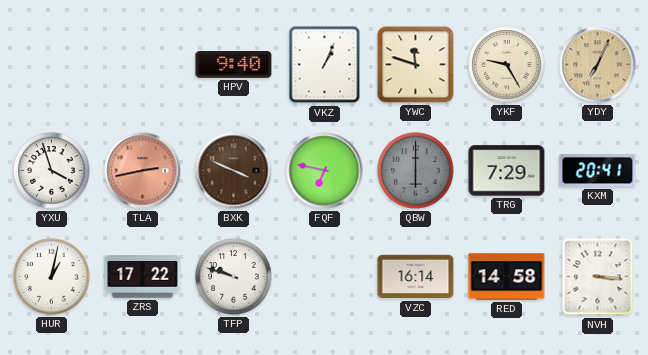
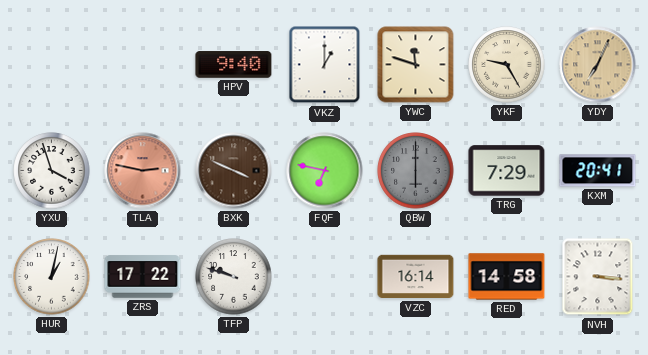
VKZ: 1:04 -> 1:00
TLA: 2:43 -> 2:47
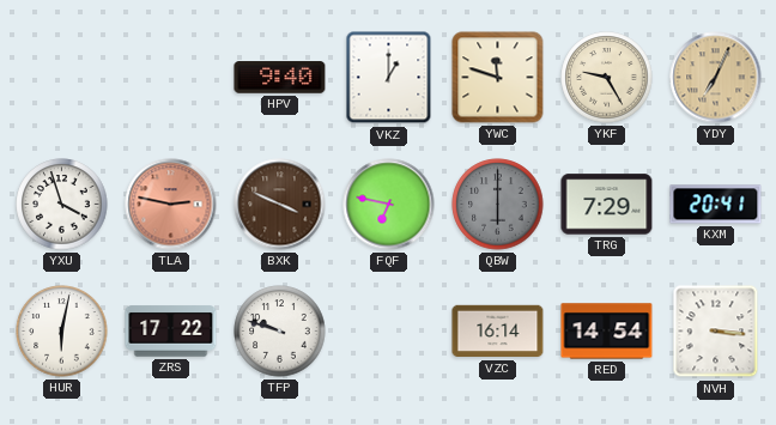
HUR: 1:02 -> 6:02
RED: 14:58 -> 14:54
